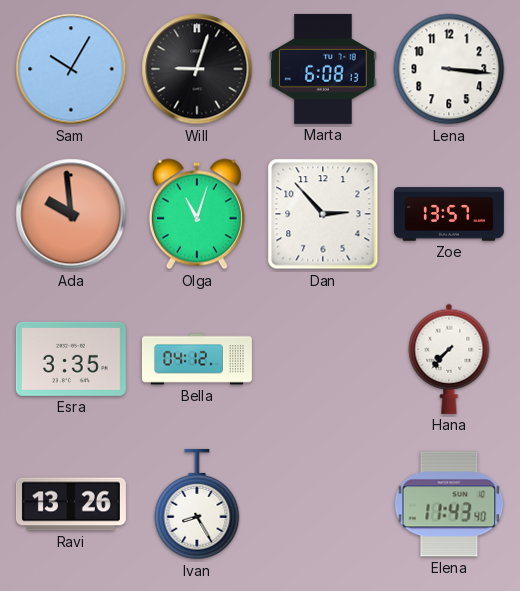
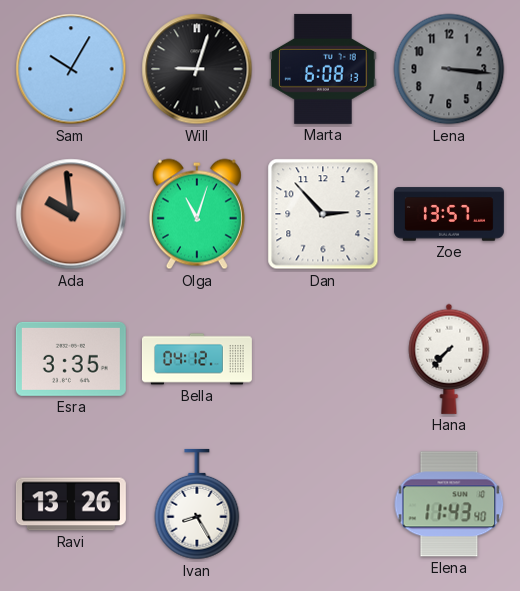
Lena dial: white -> grey
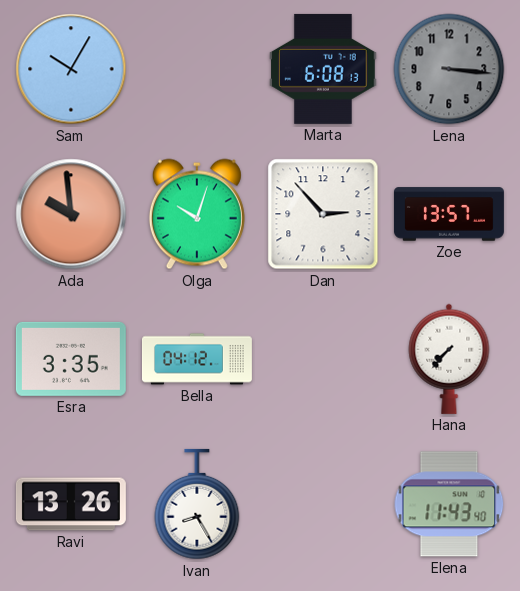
Will: 9:03 -> none
Olga: 11:03 -> 10:03
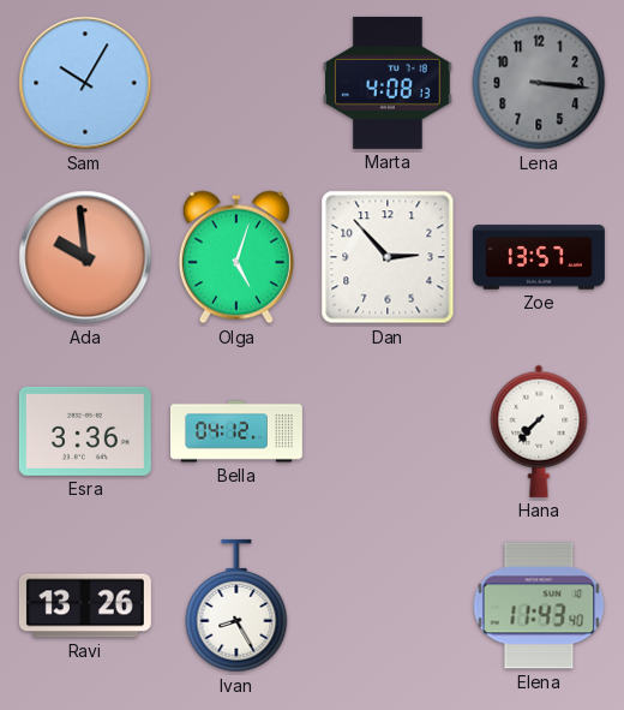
Marta: 6:08 -> 4:08
Olga: 10:03 -> 5:03
Esra: 3:35 -> 3:36
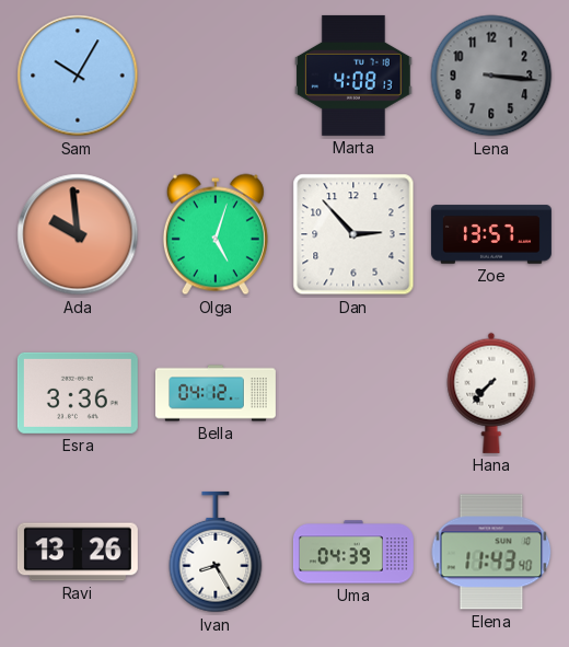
Uma: none -> 04:39
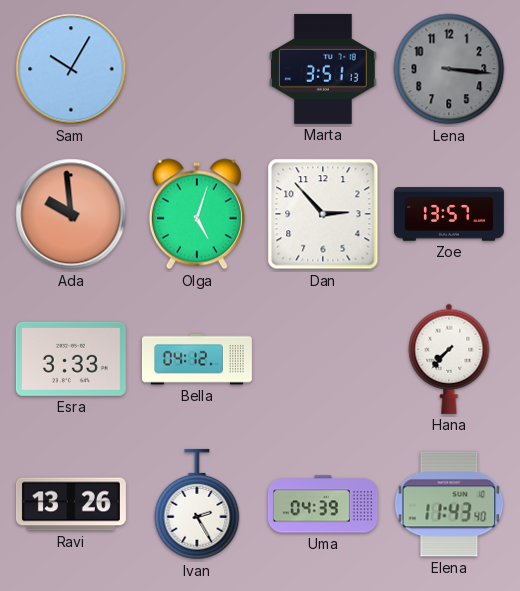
Marta: 4:08 -> 3:51
Esra: 3:36 -> 3:33
Ivan: 8:25 -> 2:25
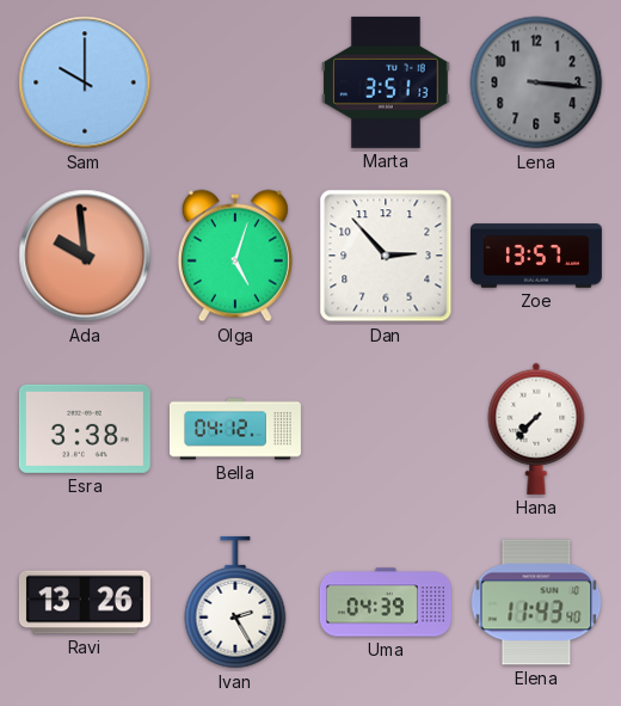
Sam: 10:05 -> 10:00
Esra: 3:33 -> 3:38
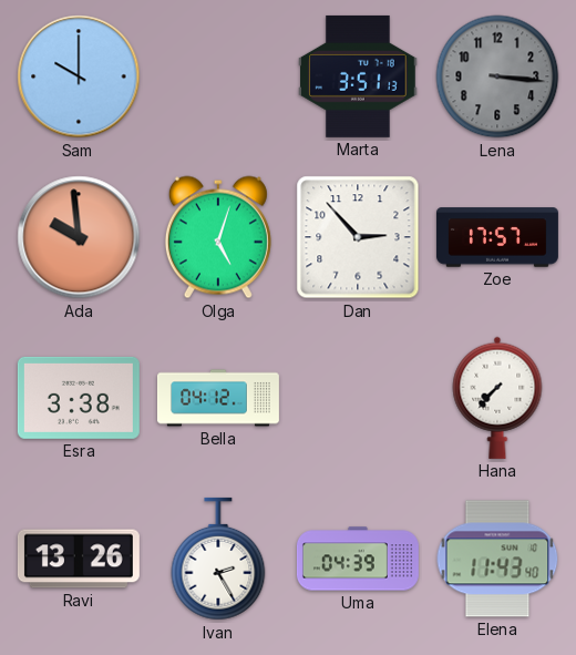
Zoe: 13:57 -> 17:57
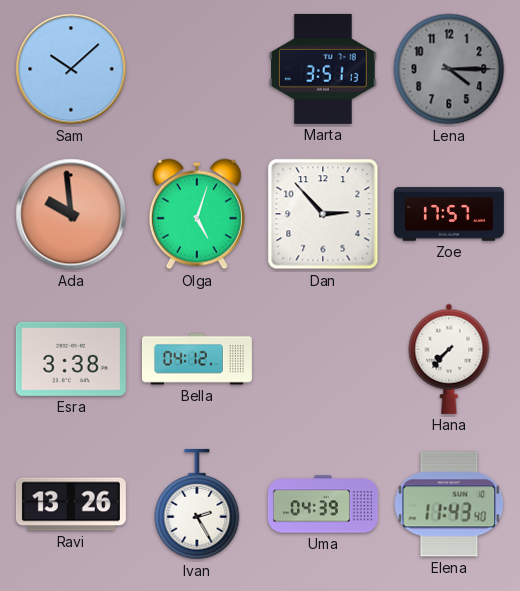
Sam: 10:00 -> 10:08
Lena: 3:16 -> 4:15
